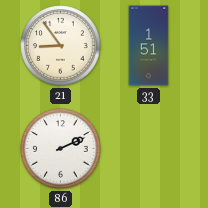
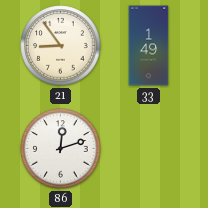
33: 1:51 -> 1:49
86: 2:11 -> 12:12
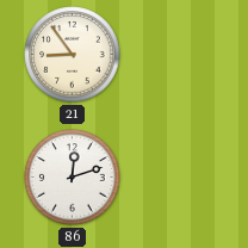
33: 1:49 -> none
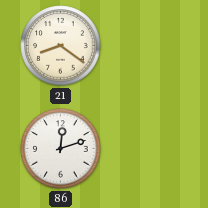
21: 8:54 -> 8:21
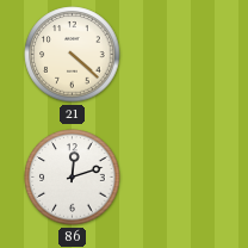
21: 8:21 -> 4:22
